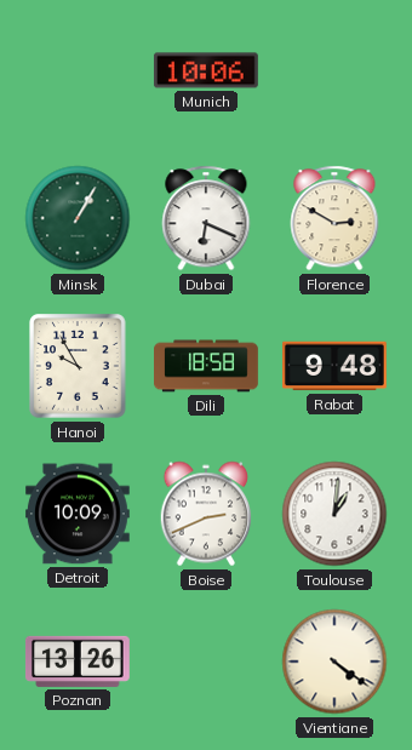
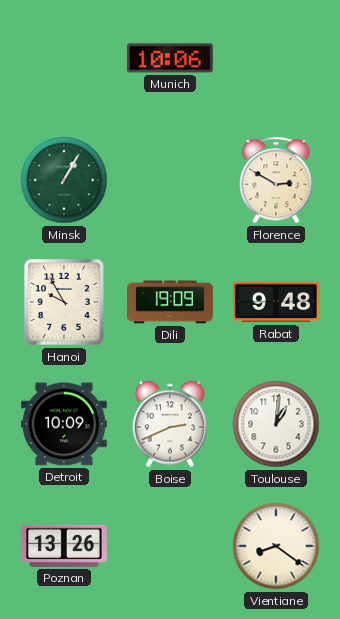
Dubai: 6:19 -> none
Dili: 18:58 -> 19:09
Vientiane: 4:21 -> 8:21
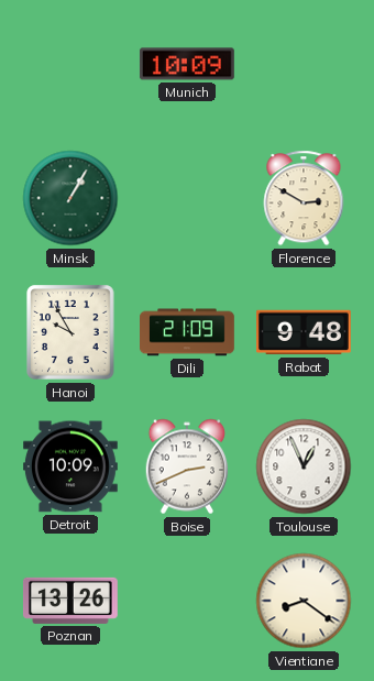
Munich: 10:06 -> 10:09
Dili: 19:09 -> 21:09
Toulouse: 1:01 -> 12:56
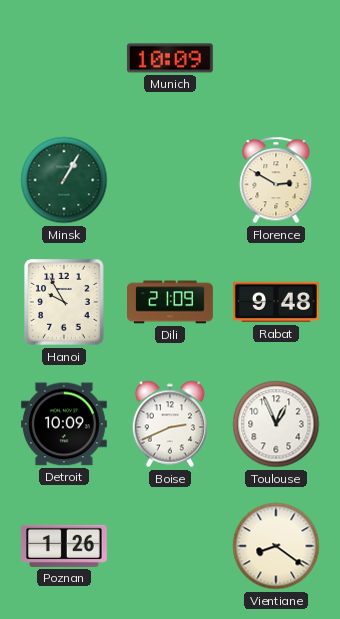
Poznan: 13:26 -> 1:26
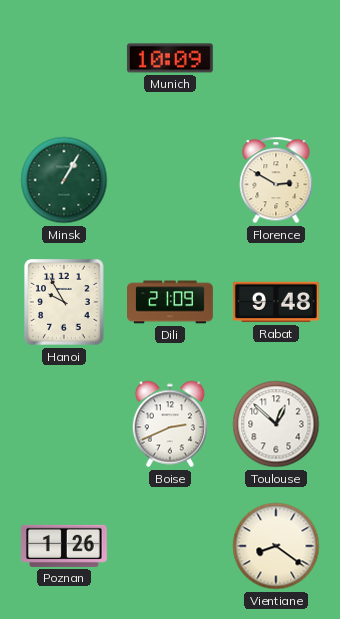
Detroit: 10:09 -> none
Toulouse: 12:56 -> 12:52
